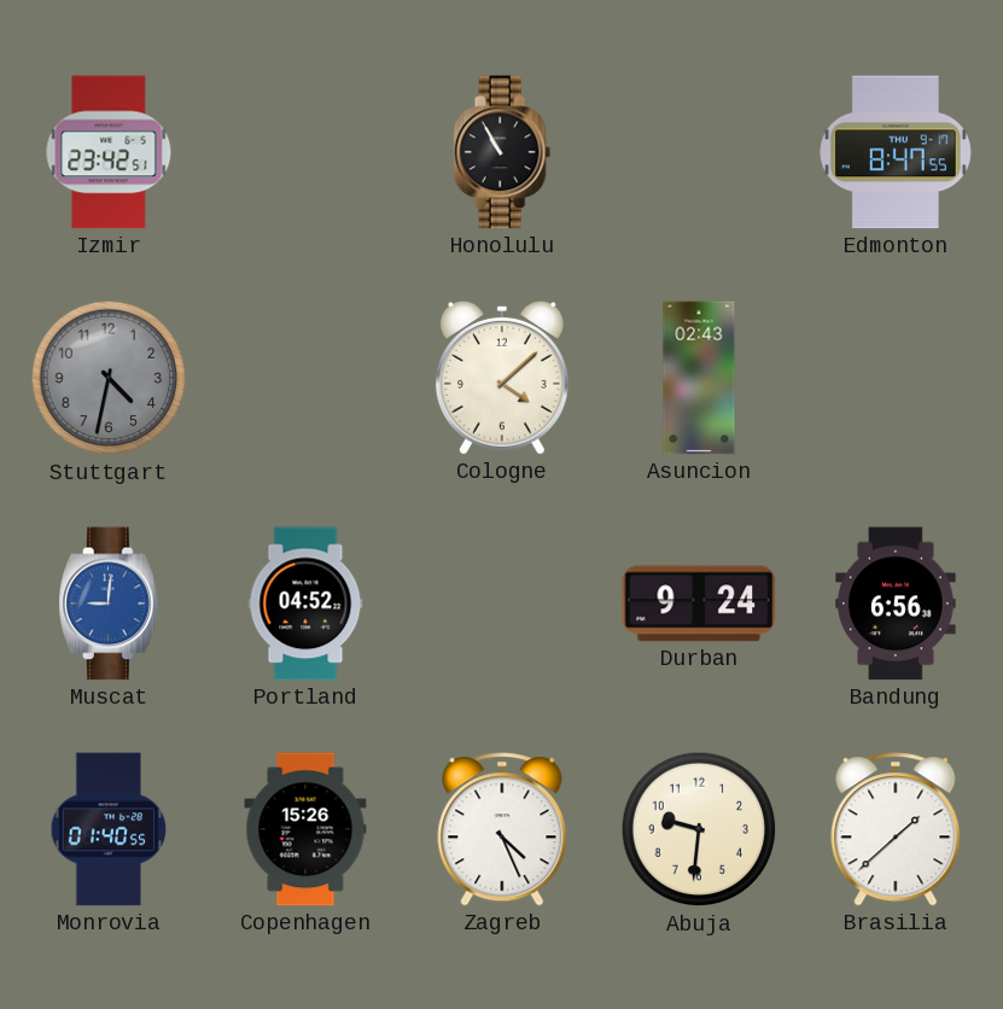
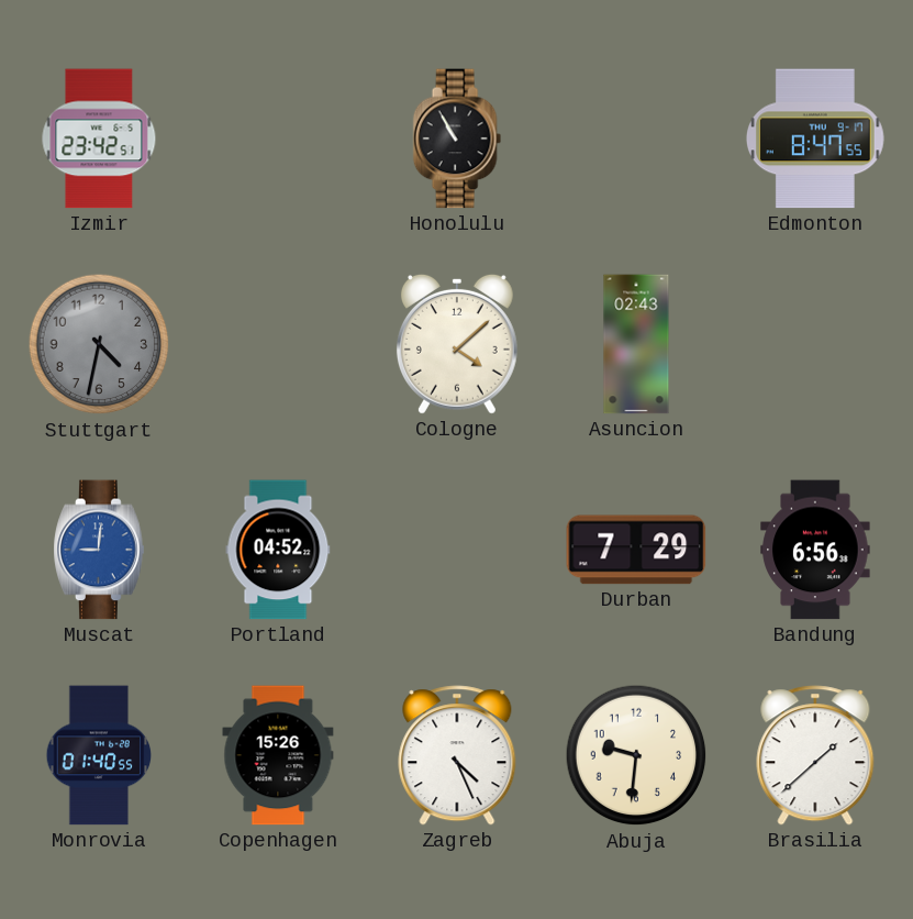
Durban: 9:24 -> 7:29
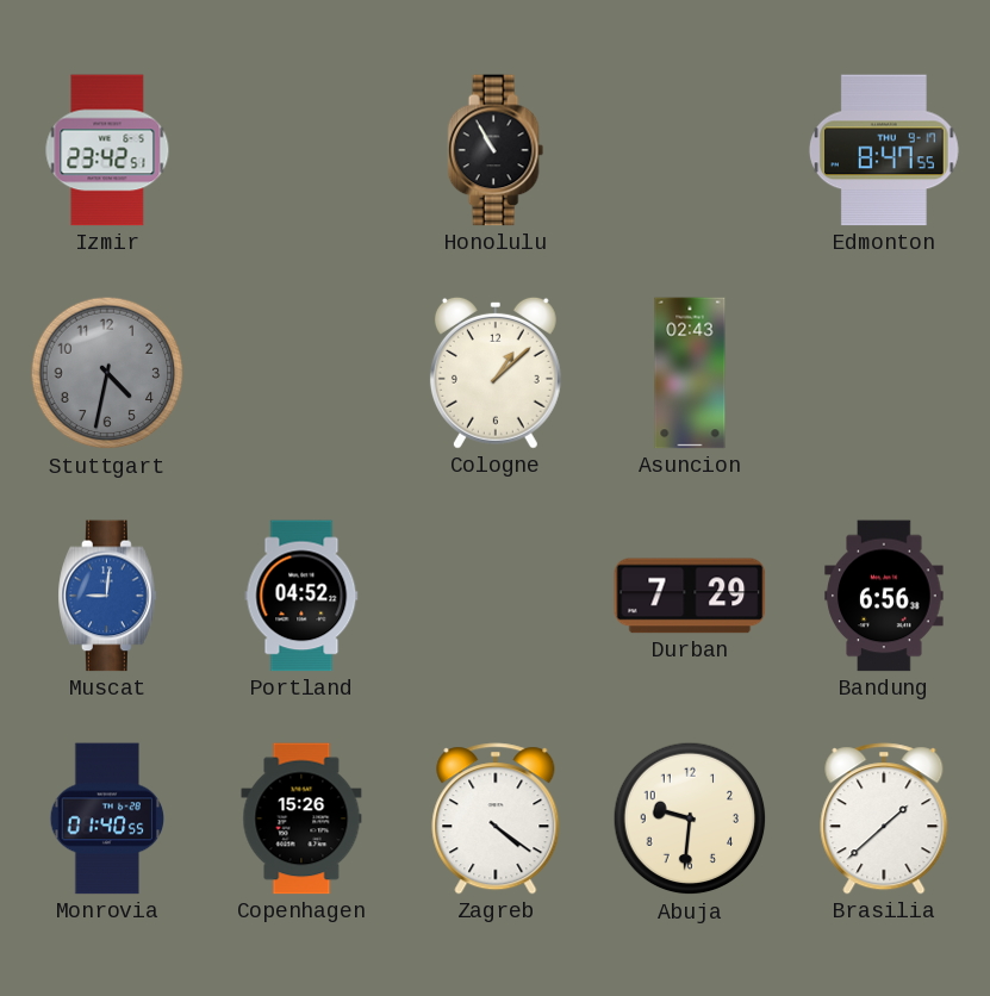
Cologne: 4:08 -> 1:08
Zagreb: 4:26 -> 4:21
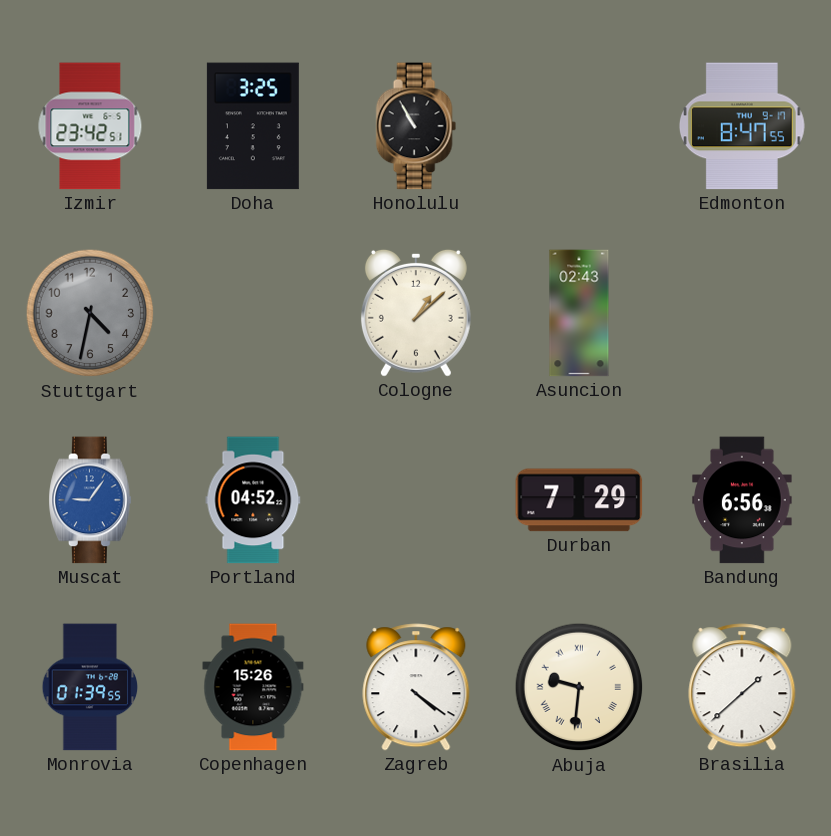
Doha: none -> 3:25
Muscat: 9:01 -> 9:06
Monrovia: 01:40 -> 01:39
Abuja numerals: Arabic -> Roman
